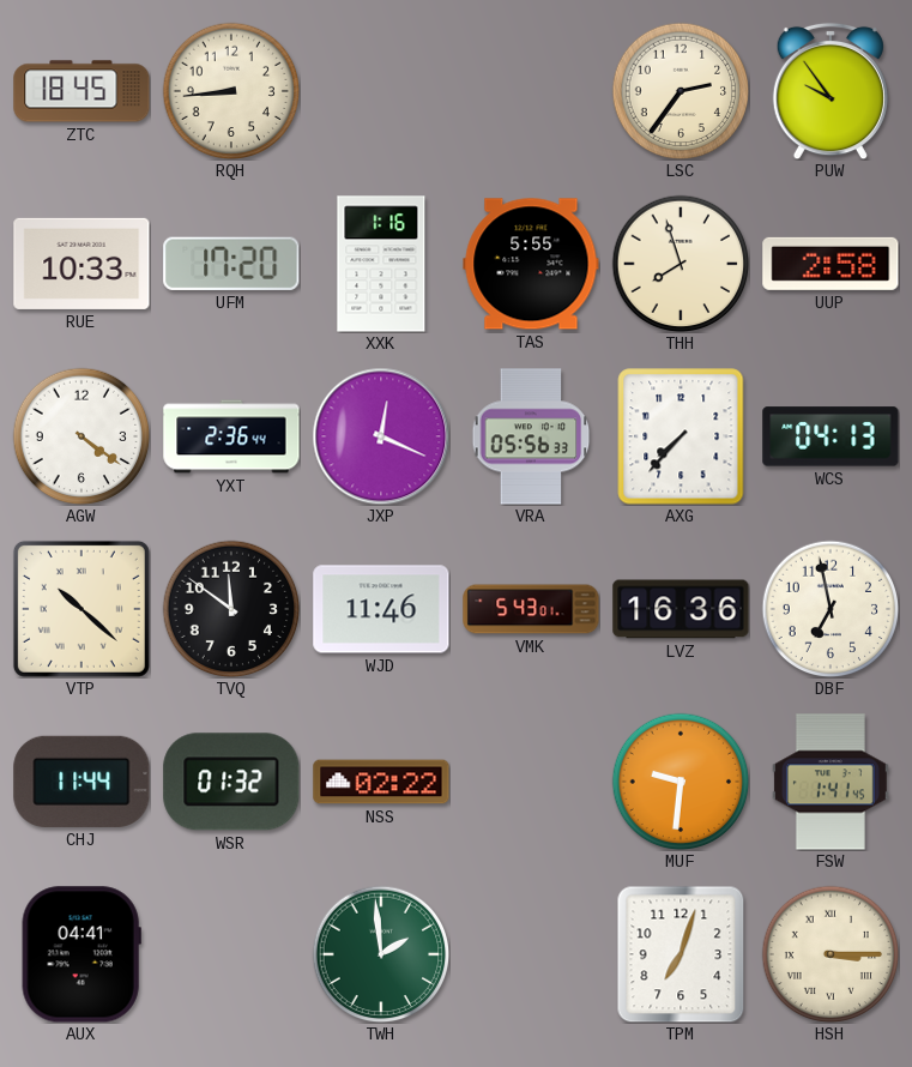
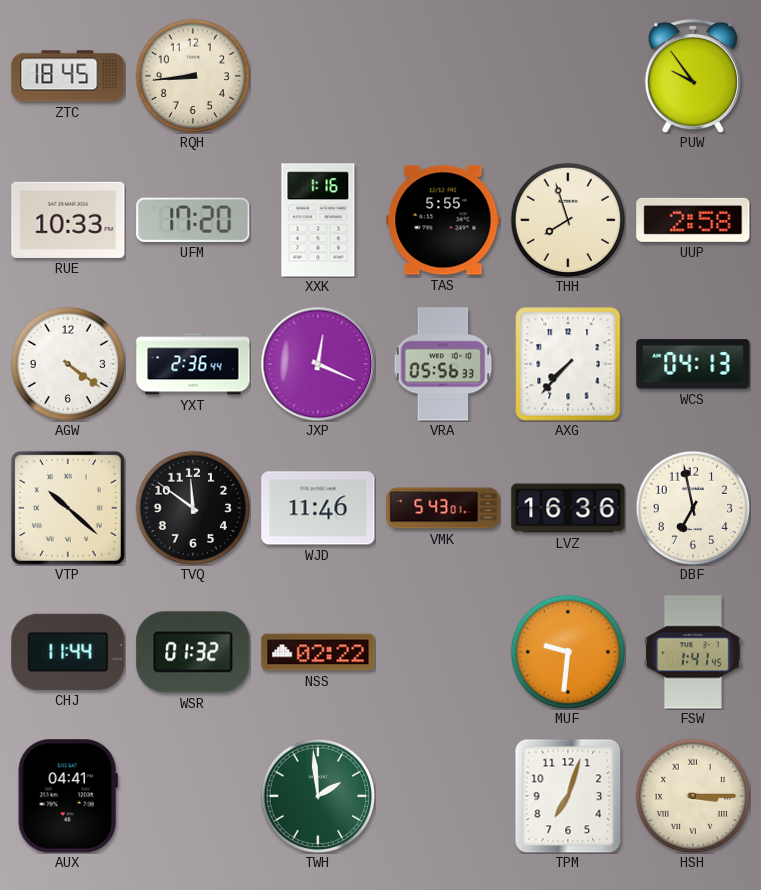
LSC: 2:36 -> none
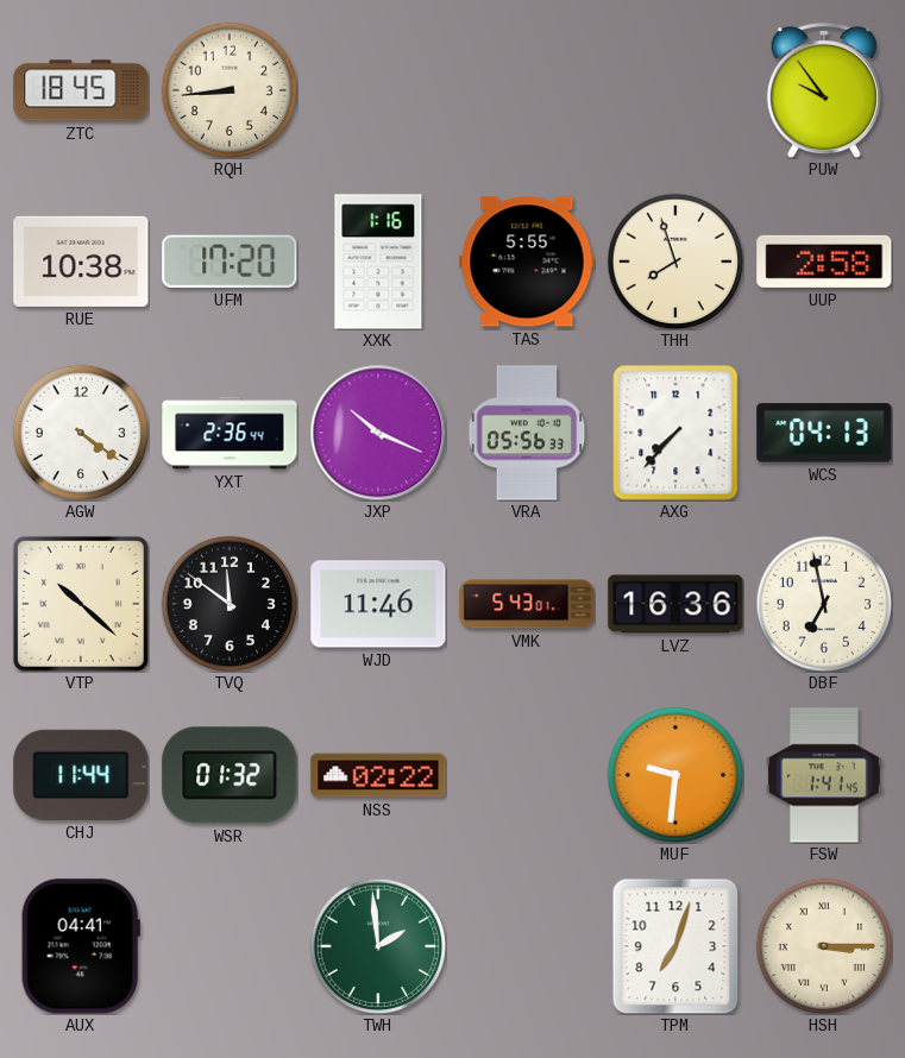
RUE: 10:33 -> 10:38
JXP: 12:19 -> 10:19
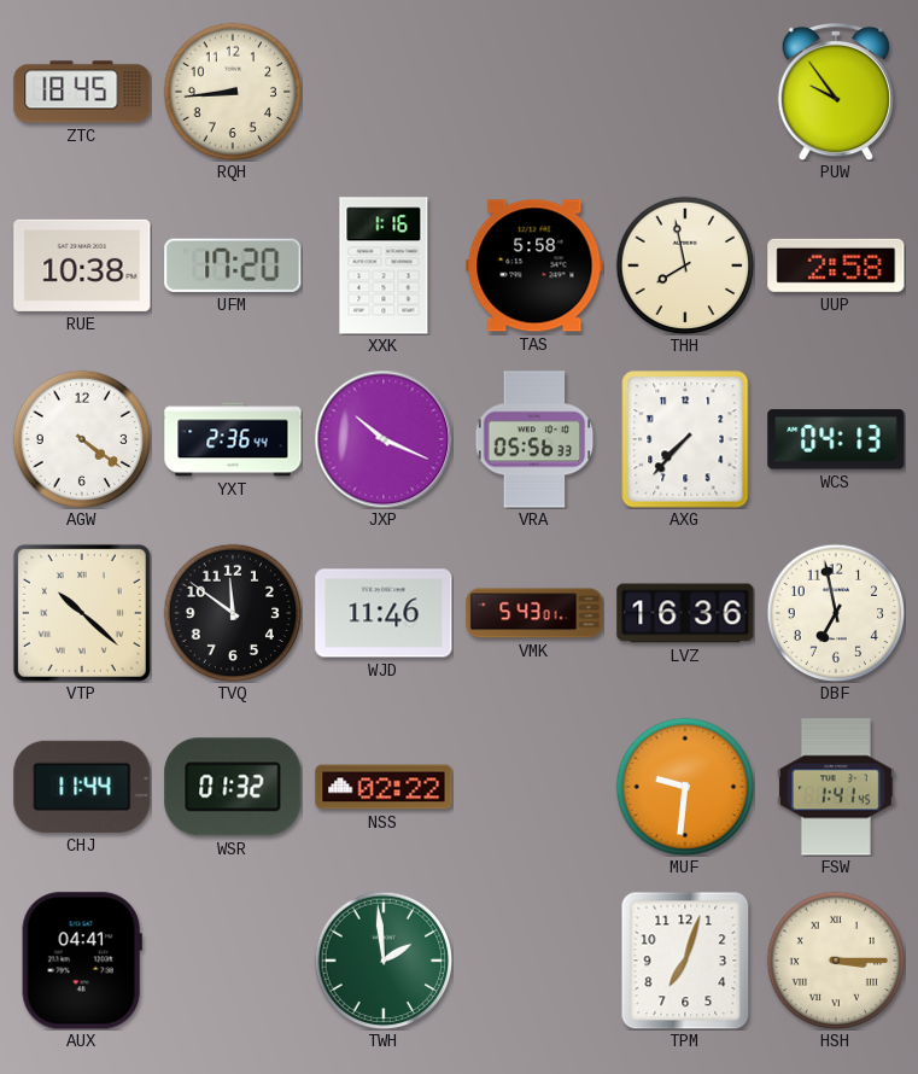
TAS: 5:55 -> 5:58
THH: 7:57 -> 7:58
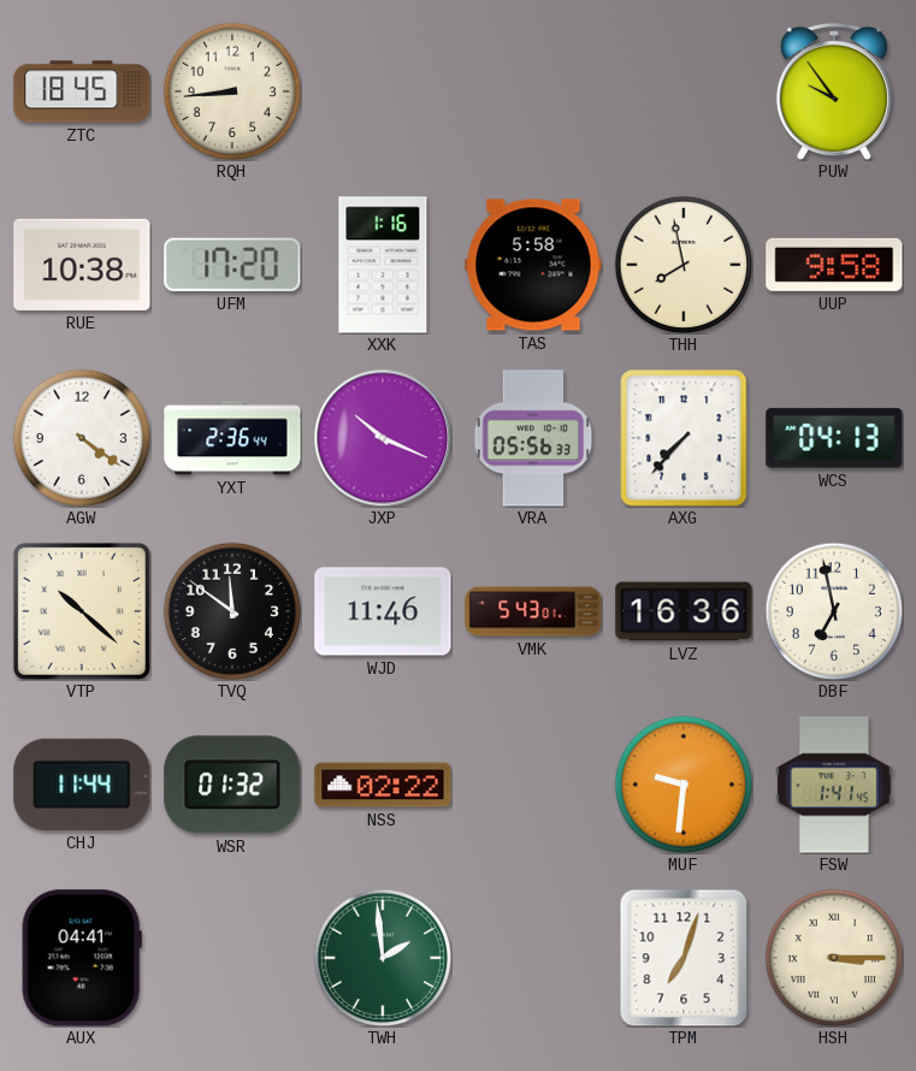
UUP: 2:58 -> 9:58
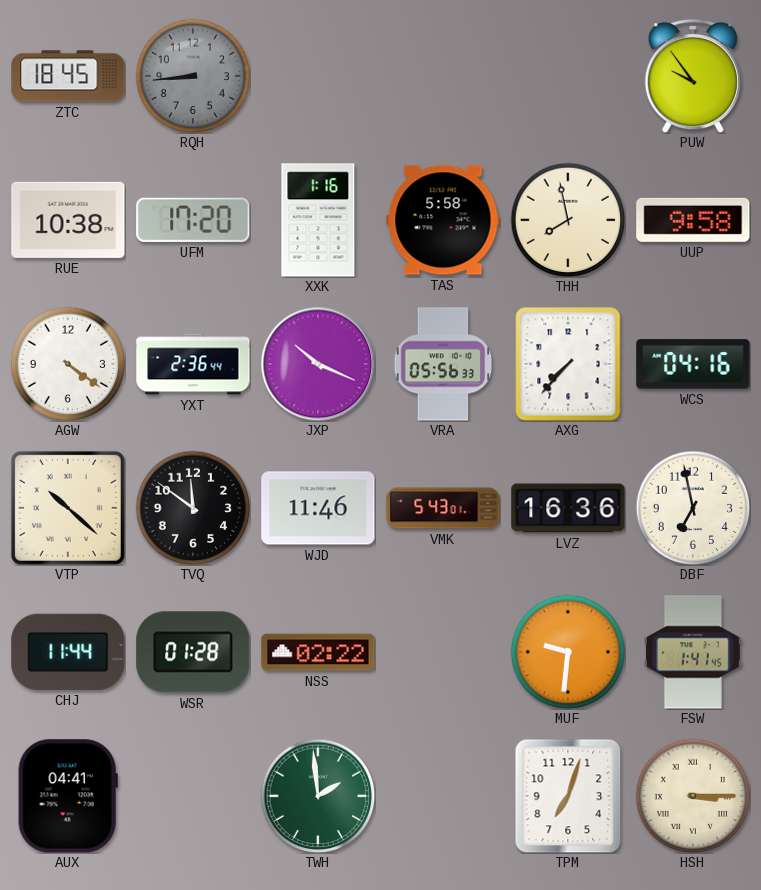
RQH dial: cream -> grey
WCS: 04:13 -> 04:16
WSR: 01:32 -> 01:28
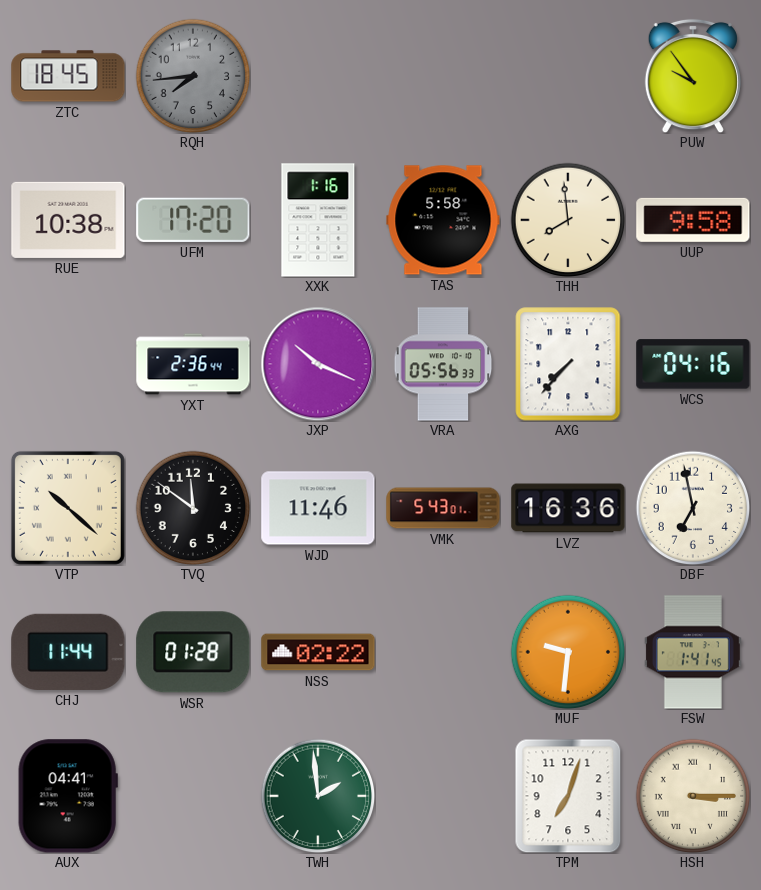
RQH: 8:44 -> 7:44
THH: 7:58 -> 7:59
AGW: 4:21 -> none
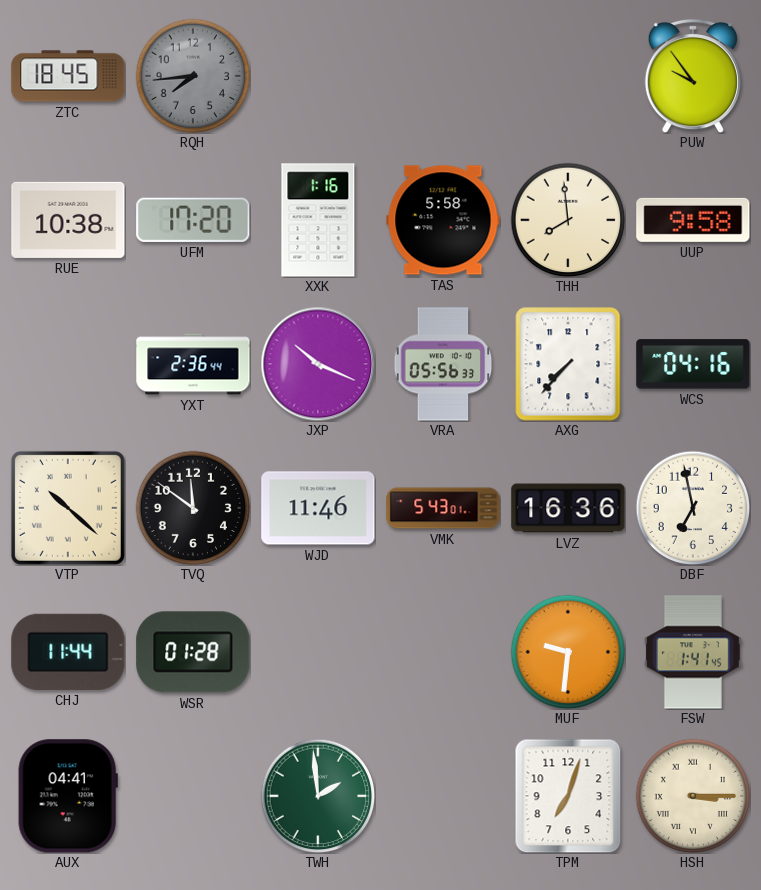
NSS: 02:22 -> none
